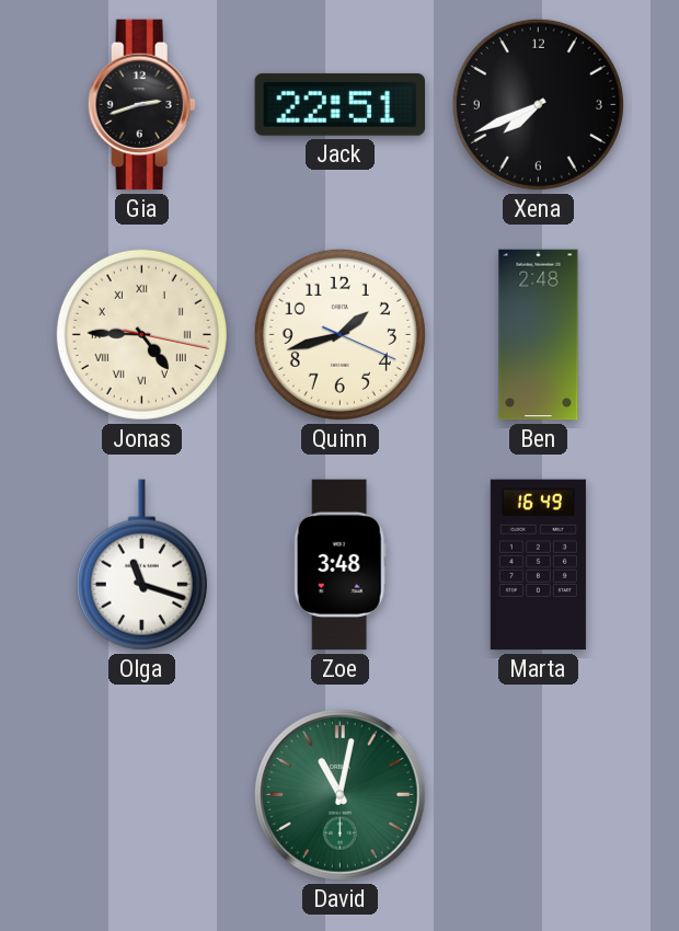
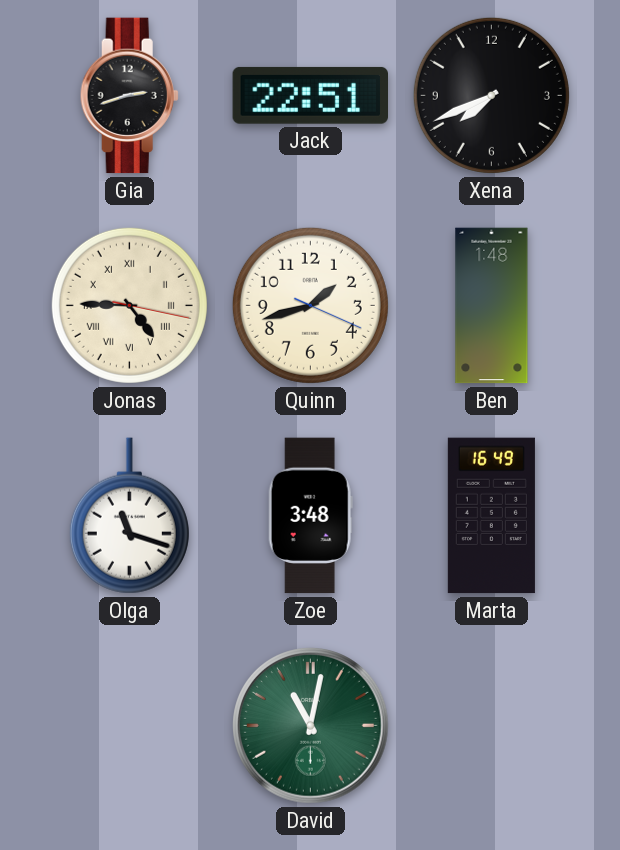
Ben: 2:48 -> 1:48
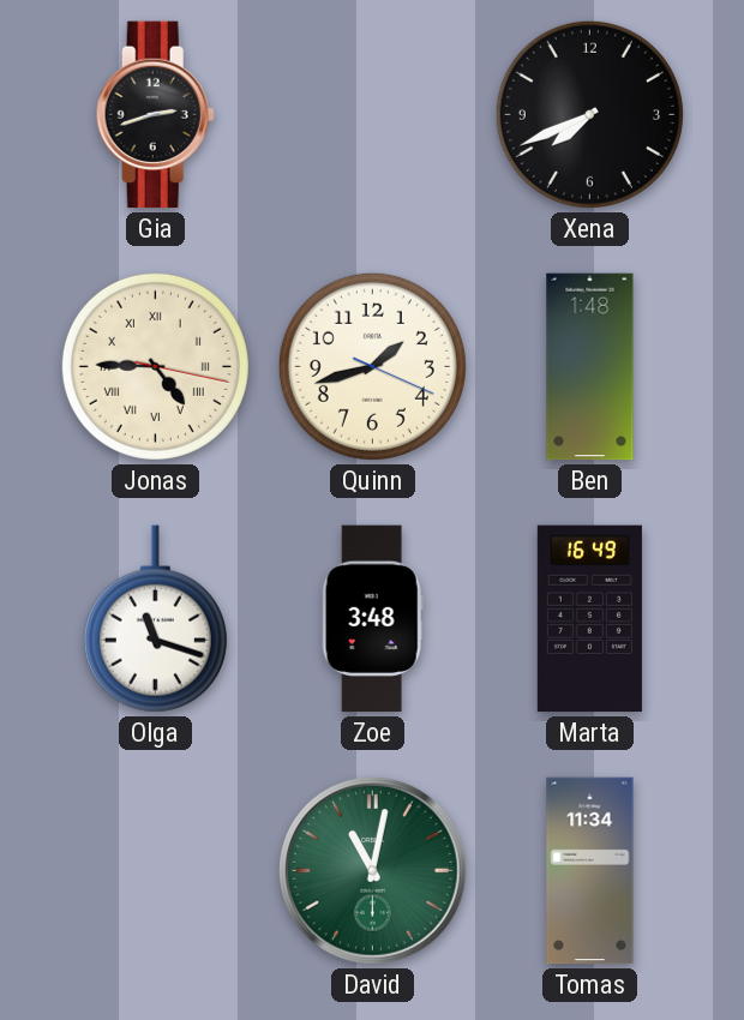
Jack: 22:51 -> none
Tomas: none -> 11:34
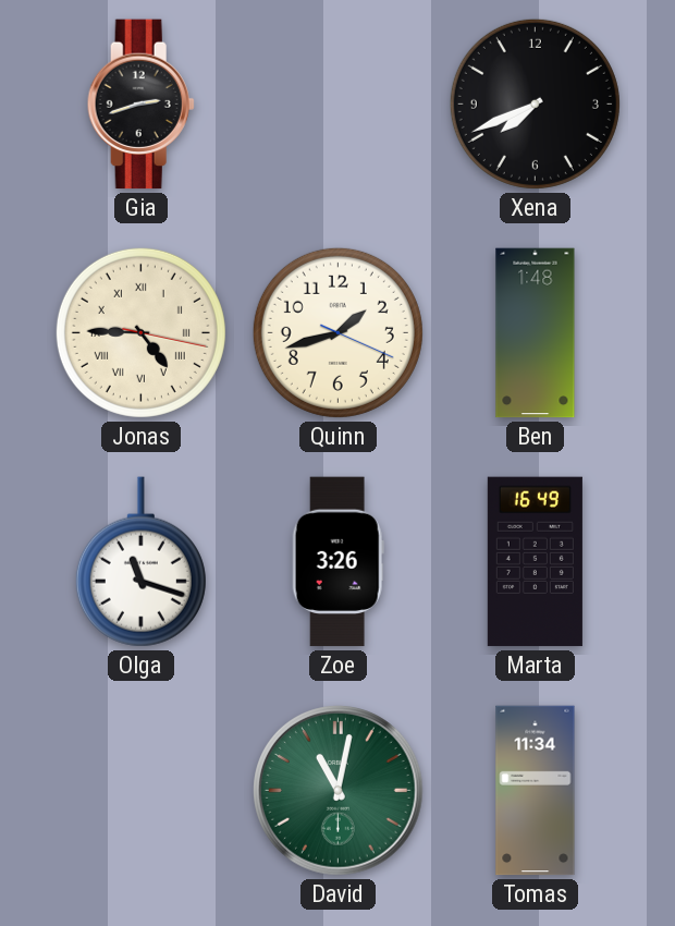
Zoe: 3:48 -> 3:26
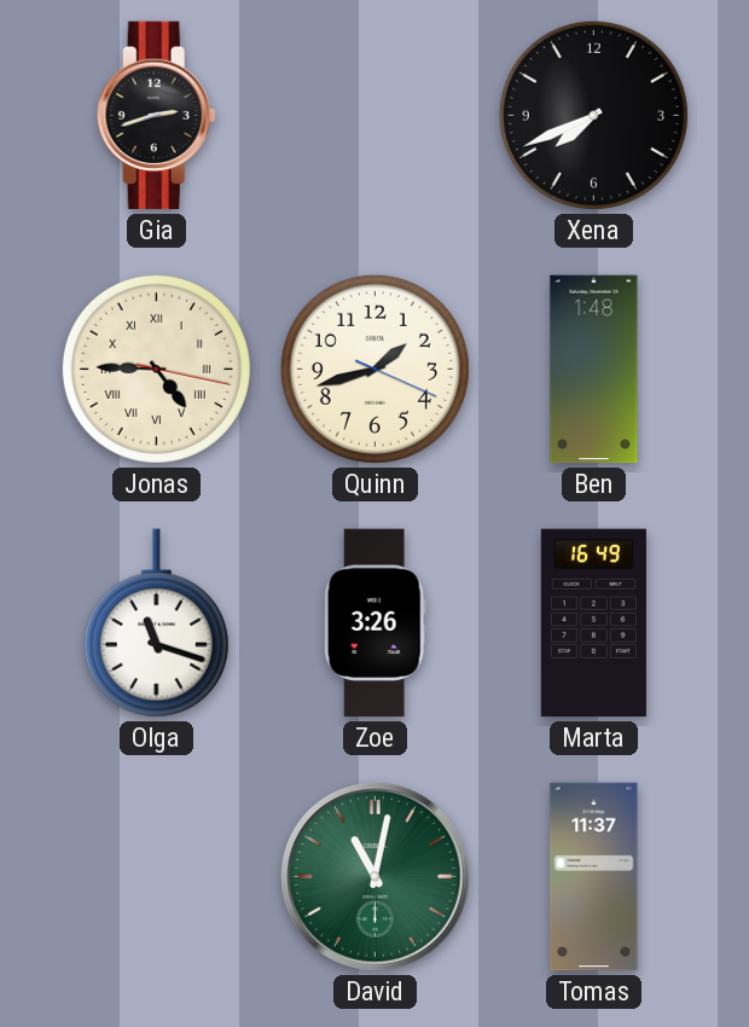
Tomas: 11:34 -> 11:37
